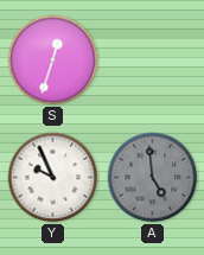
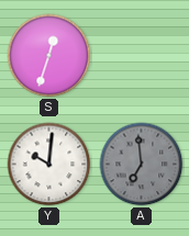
Y: 9:56 -> 10:01
A: 4:59 -> 6:59
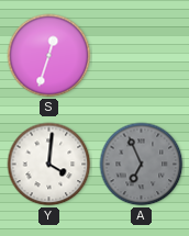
Y: 10:01 -> 4:01
A: 6:59 -> 6:56
